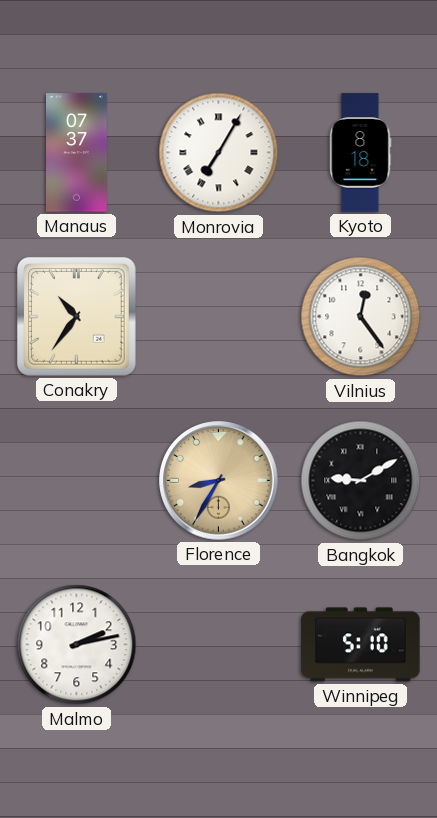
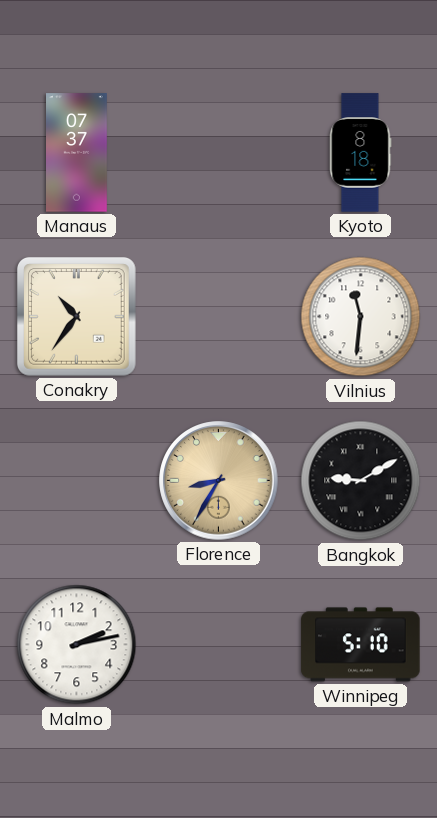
Monrovia: 7:05 -> none
Vilnius: 12:24 -> 11:31
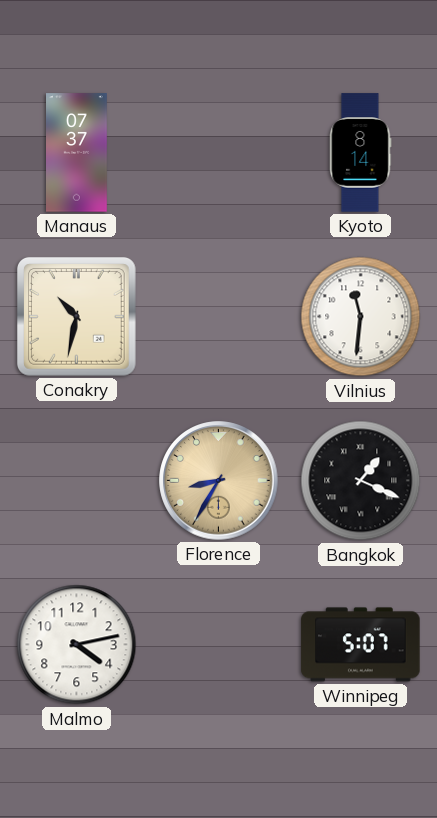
Kyoto: 8:18 -> 8:14
Conakry: 10:36 -> 10:32
Bangkok: 9:10 -> 1:19
Malmo: 2:13 -> 4:13
Winnipeg: 5:10 -> 5:07
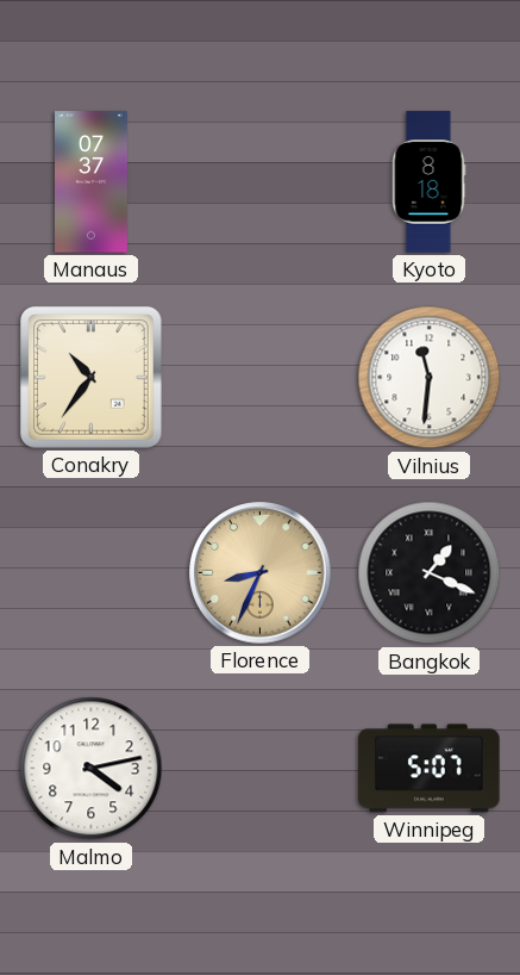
Kyoto: 8:14 -> 8:18
Conakry: 10:32 -> 10:36
Florence: 8:35 -> 8:34
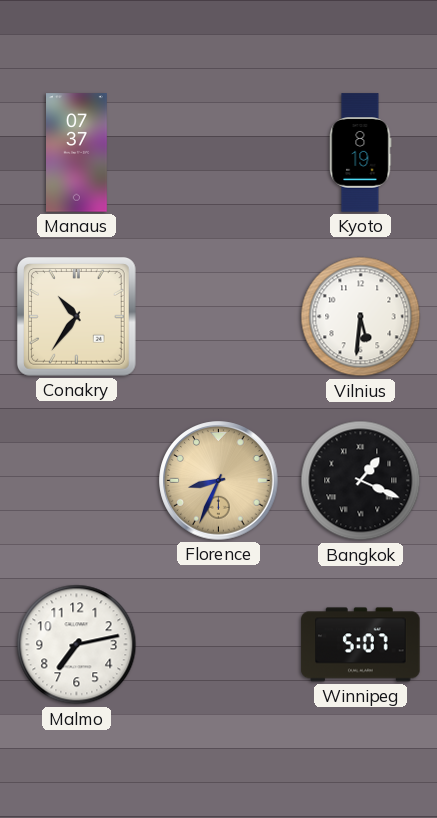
Kyoto: 8:18 -> 8:19
Vilnius: 11:31 -> 5:31
Malmo: 4:13 -> 7:13
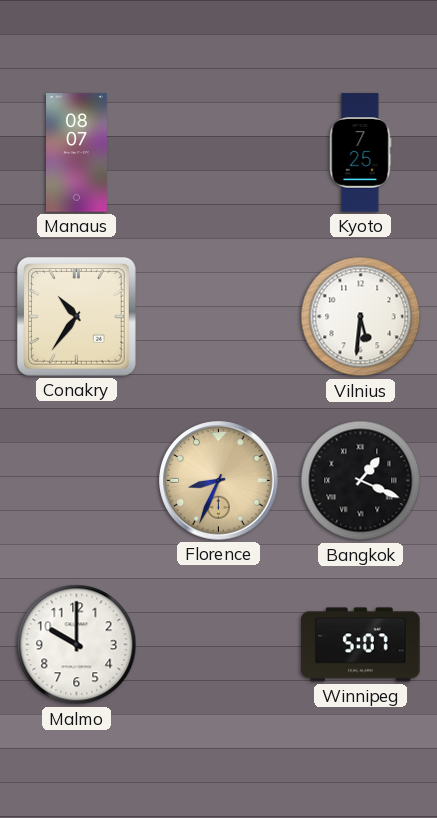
Manaus: 07:37 -> 08:07
Kyoto: 8:19 -> 7:25
Malmo: 7:13 -> 10:00
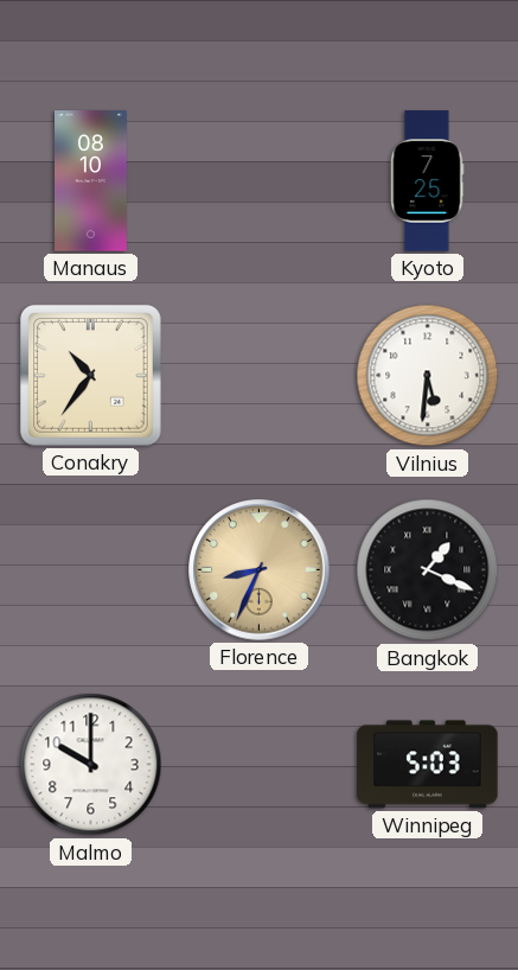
Manaus: 08:07 -> 08:10
Winnipeg: 5:07 -> 5:03
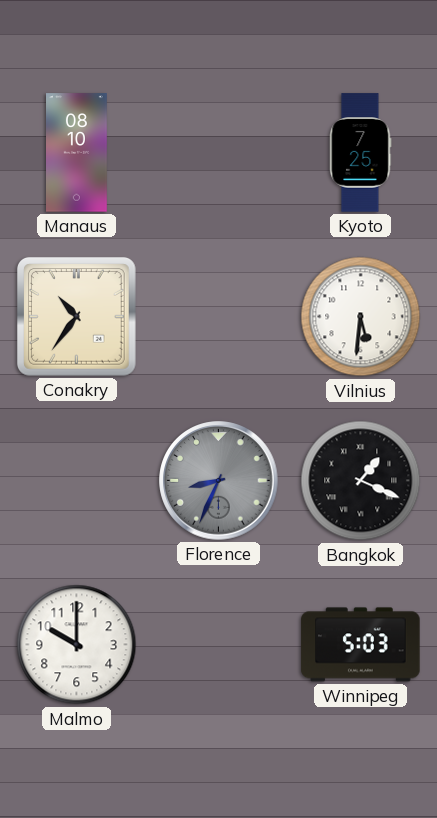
Florence dial: champagne -> grey
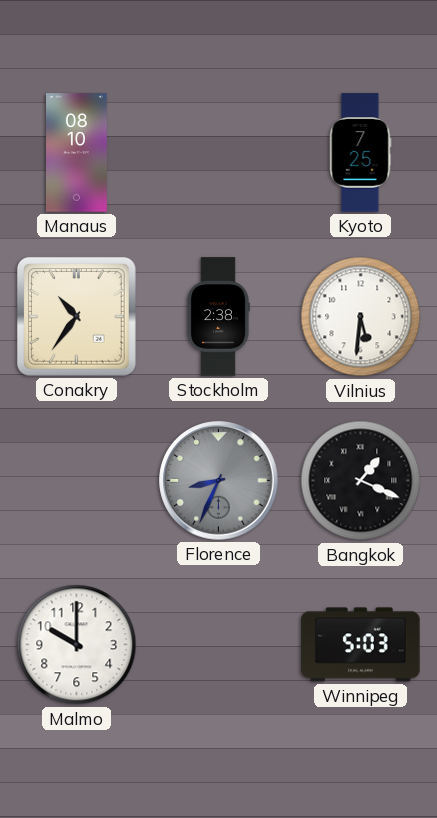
Stockholm: none -> 2:38
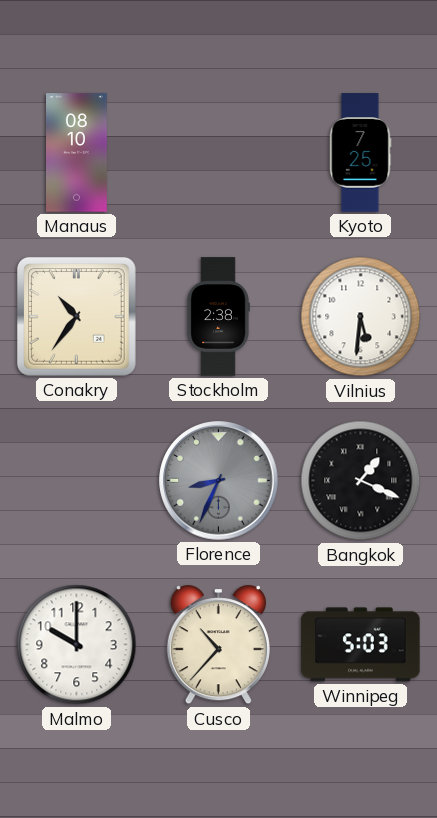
Cusco: none -> 10:37
